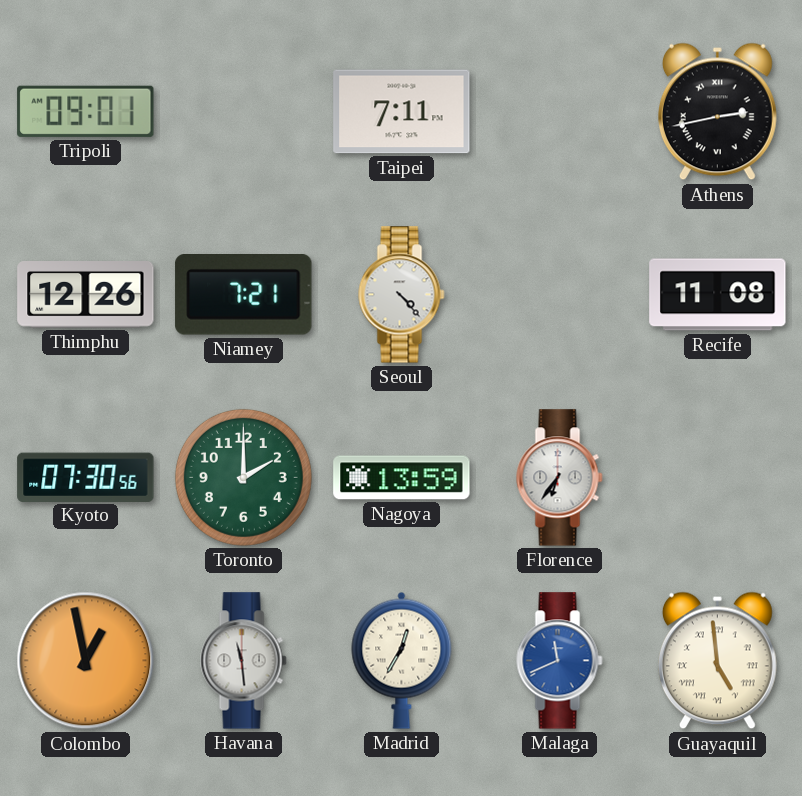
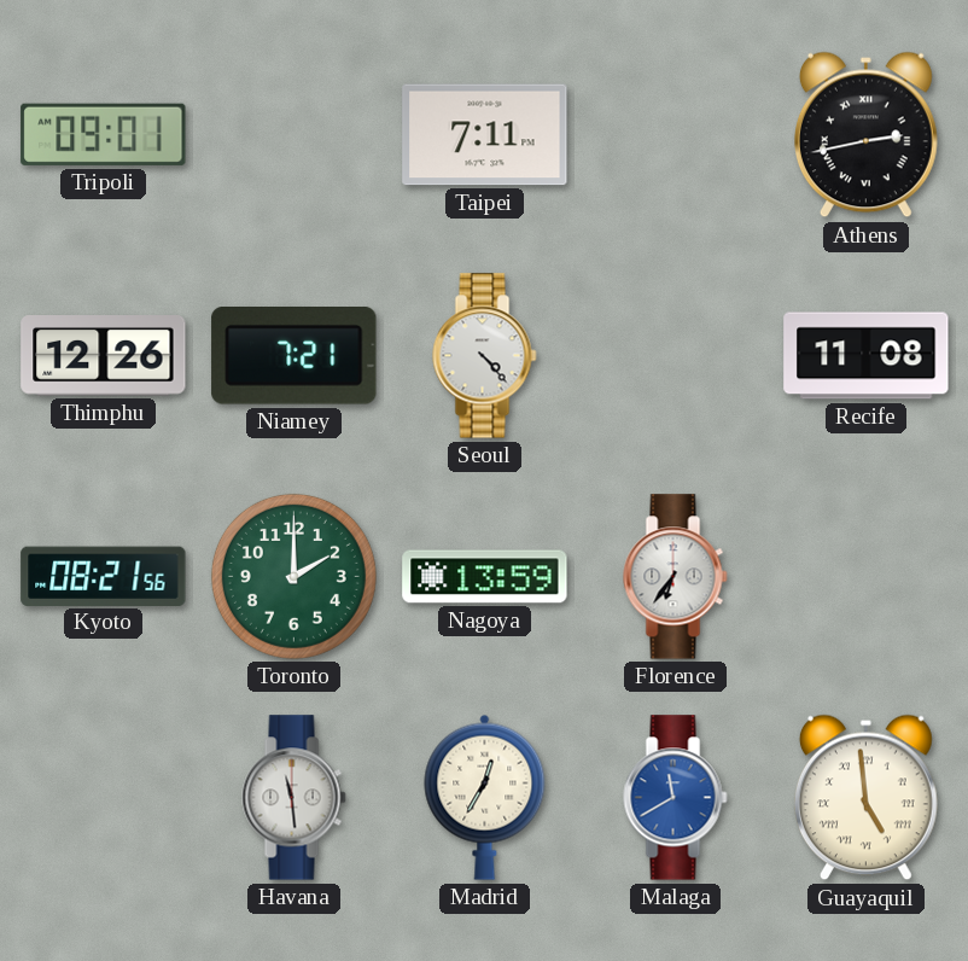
Kyoto: 07:30 -> 08:21
Colombo: 12:58 -> none
Malaga: 11:41 -> 11:40
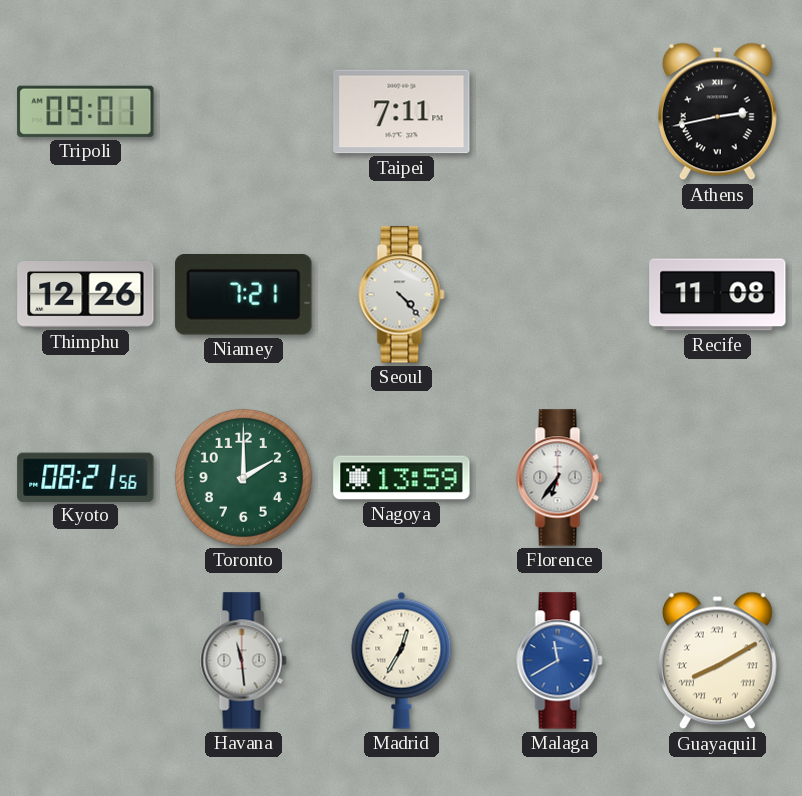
Guayaquil: 4:59 -> 8:10
